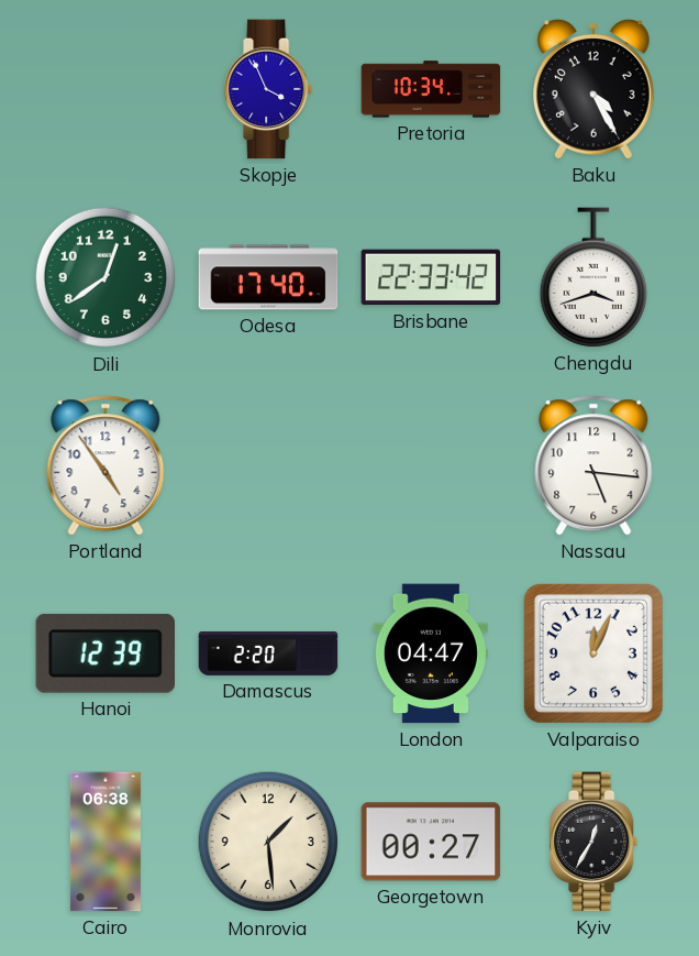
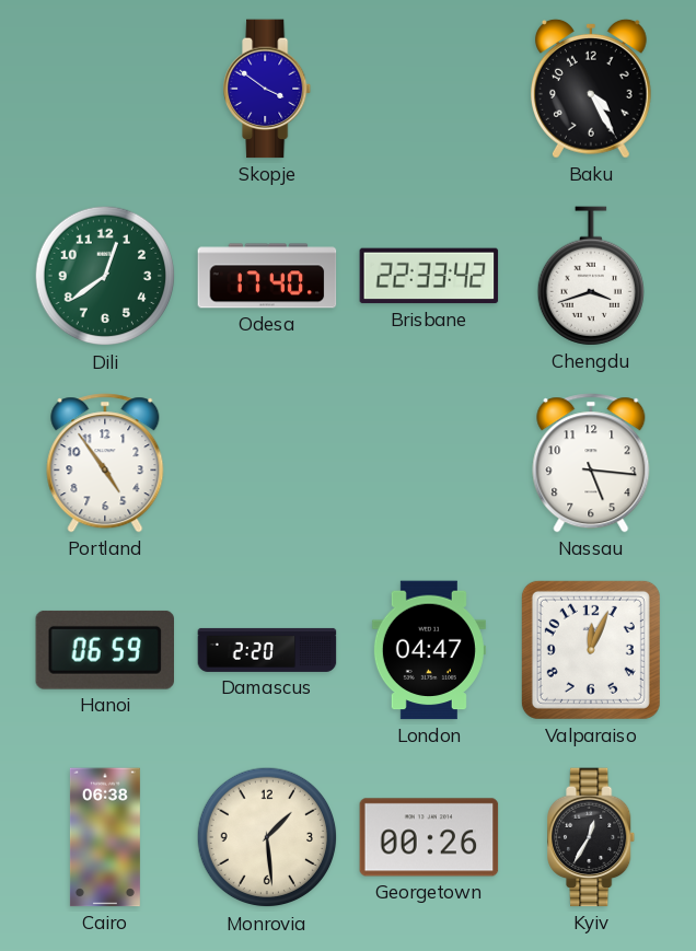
Skopje: 3:56 -> 3:51
Pretoria: 10:34 -> none
Hanoi: 12:39 -> 06:59
Georgetown: 00:27 -> 00:26
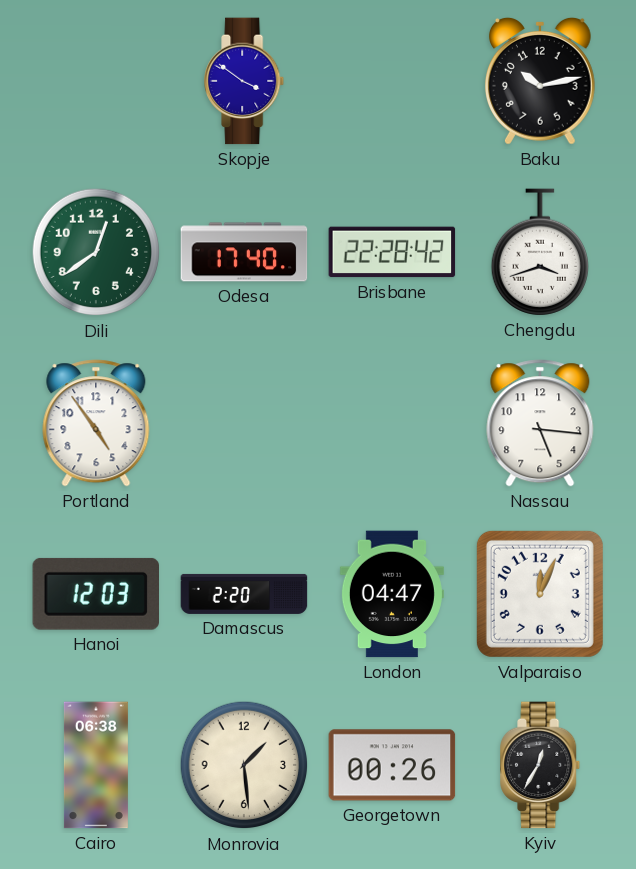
Baku: 4:25 -> 10:13
Brisbane: 22:33 -> 22:28
Hanoi: 06:59 -> 12:03
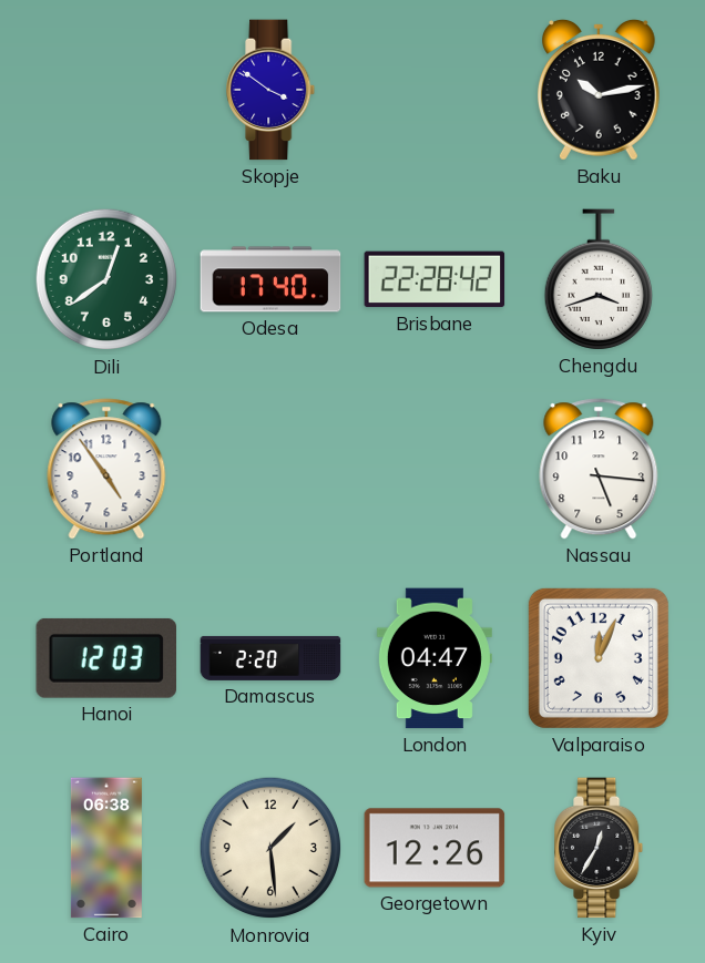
Georgetown: 00:26 -> 12:26
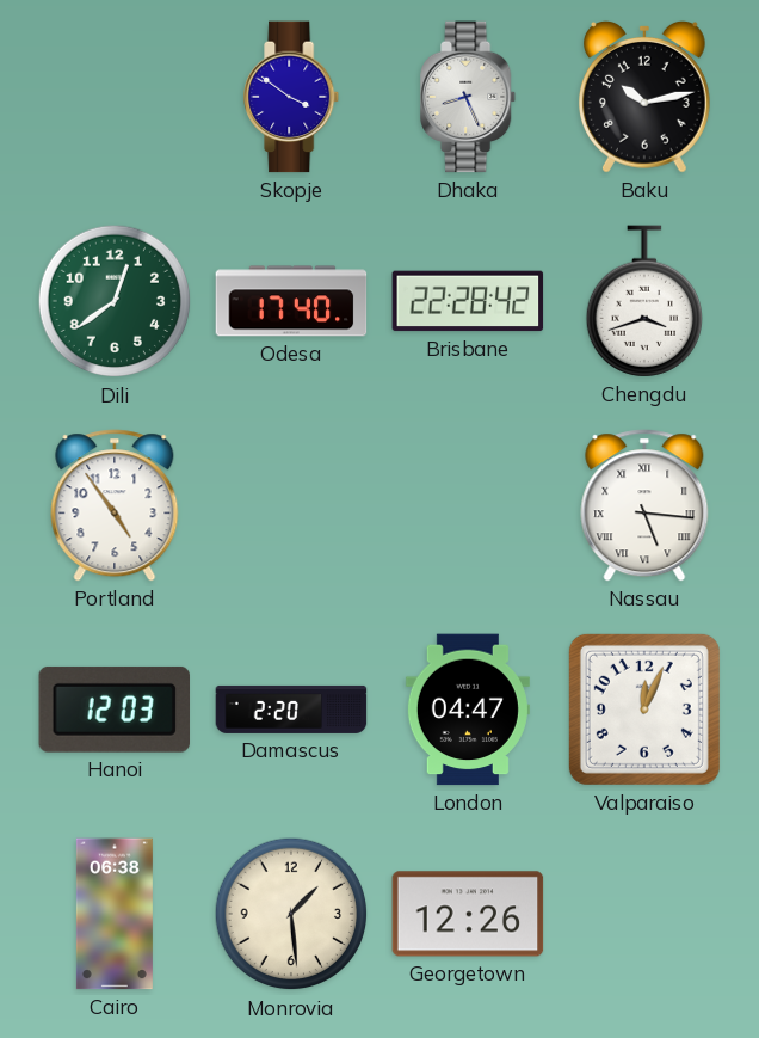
Dhaka: none -> 8:26
Nassau numerals: Arabic -> Roman
Kyiv: 12:35 -> none
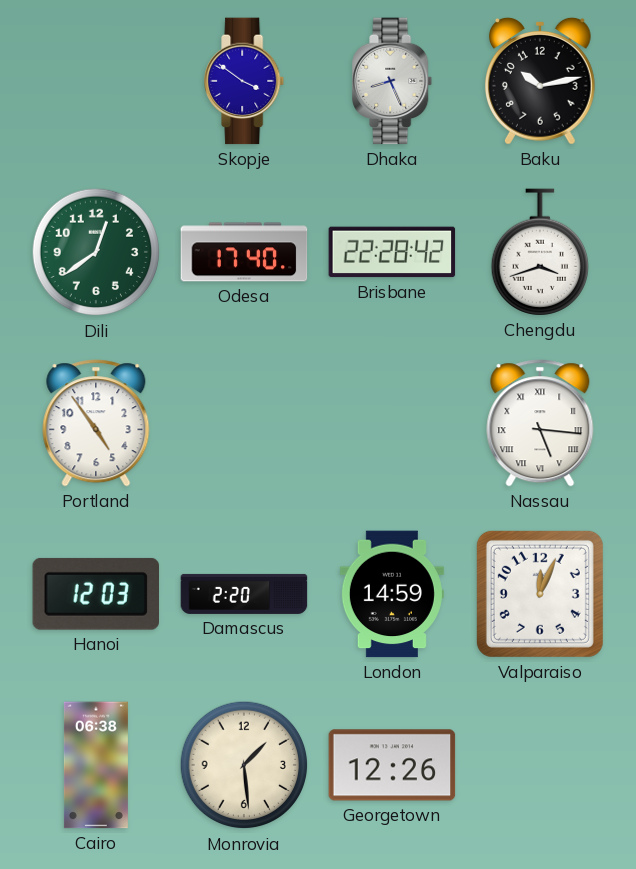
London: 04:47 -> 14:59
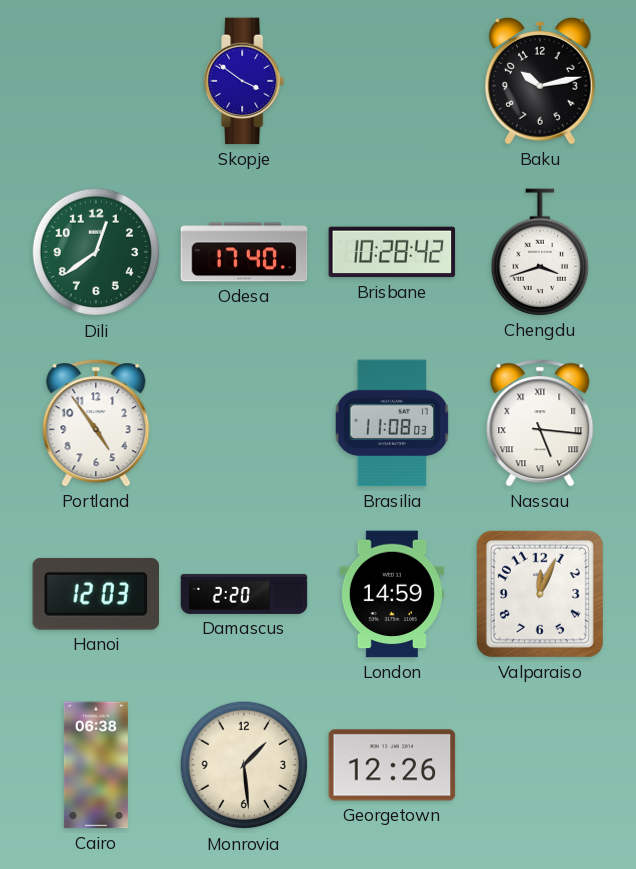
Dhaka: 8:26 -> none
Brisbane: 22:28 -> 10:28
Brasilia: none -> 11:08
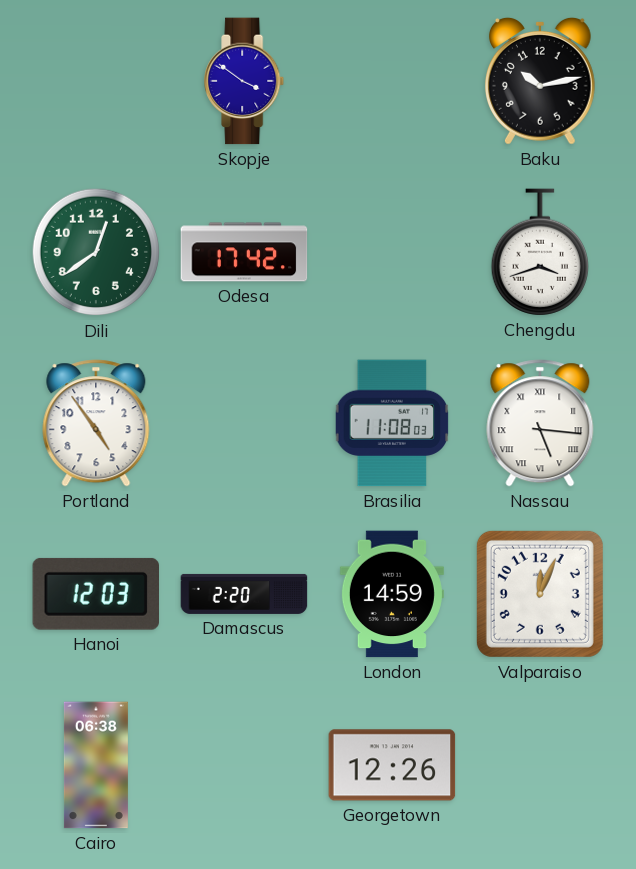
Odesa: 17:40 -> 17:42
Brisbane: 10:28 -> none
Monrovia: 1:29 -> none
